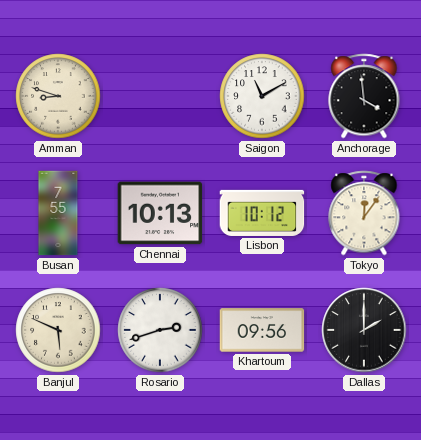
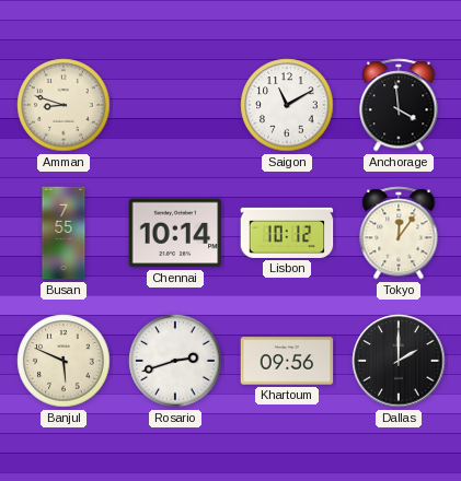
Chennai: 10:13 -> 10:14
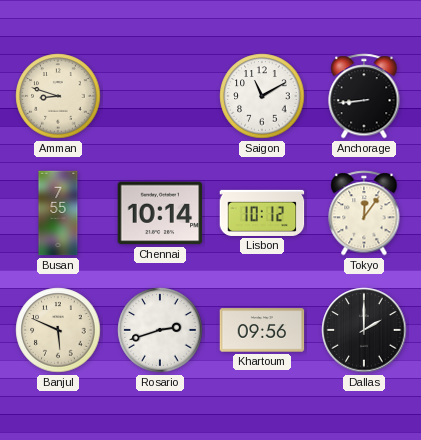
Anchorage: 3:59 -> 8:44
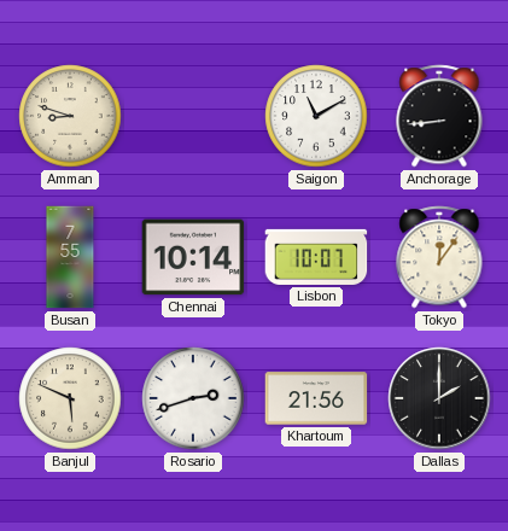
Lisbon: 10:12 -> 10:07
Khartoum: 09:56 -> 21:56
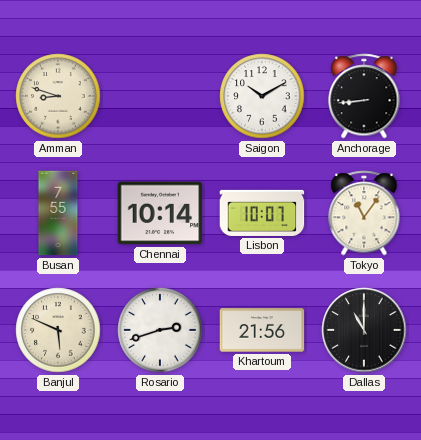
Saigon: 11:10 -> 10:10
Tokyo: 12:06 -> 11:06
Dallas: 2:00 -> 11:00
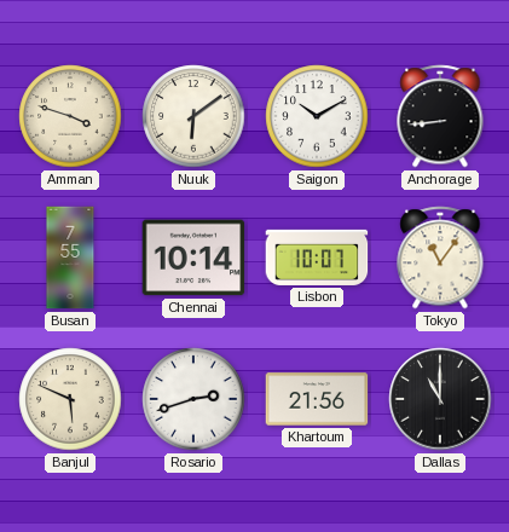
Amman: 8:48 -> 3:48
Nuuk: none -> 6:09
